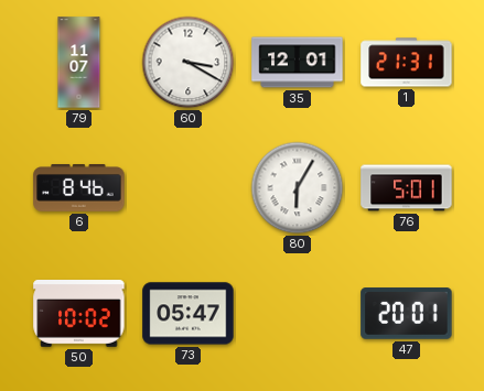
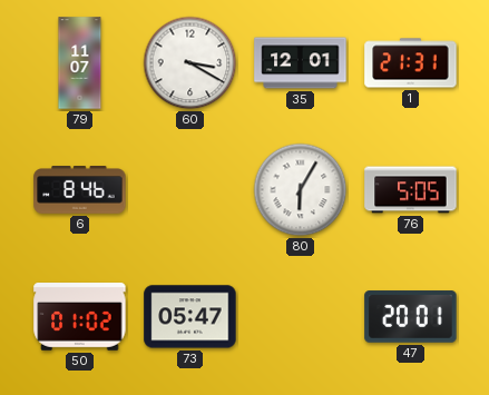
76: 5:01 -> 5:05
50: 10:02 -> 01:02
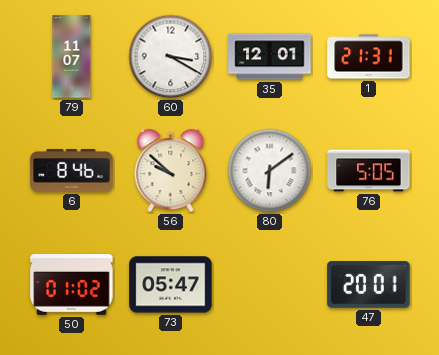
56: none -> 9:52
80: 6:05 -> 6:09
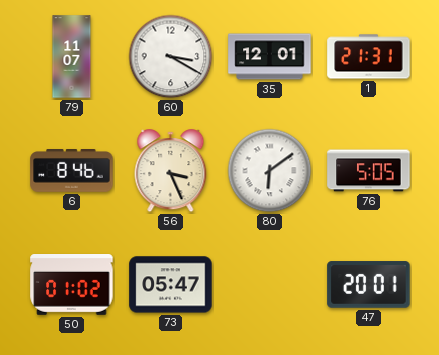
56: 9:52 -> 3:26
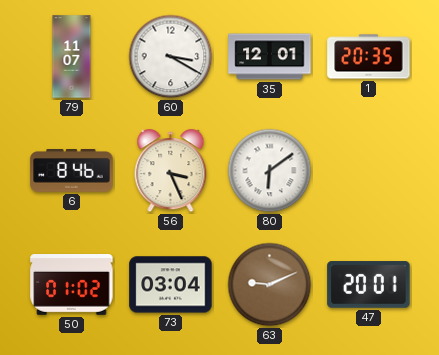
1: 21:31 -> 20:35
76: 5:05 -> none
73: 05:47 -> 03:04
63: none -> 9:11
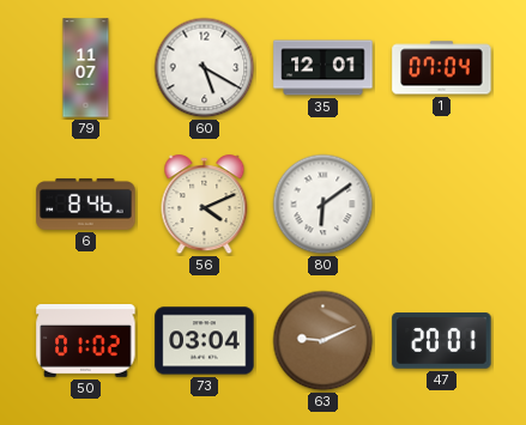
60: 3:20 -> 5:20
1: 20:35 -> 07:04
56: 3:26 -> 4:11
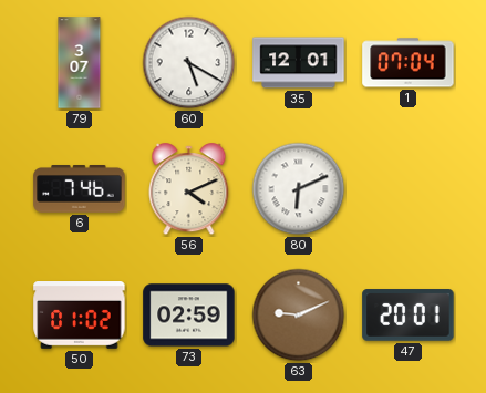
79: 11:07 -> 3:07
6: 8:46 -> 7:46
80: 6:09 -> 6:11
73: 03:04 -> 02:59
